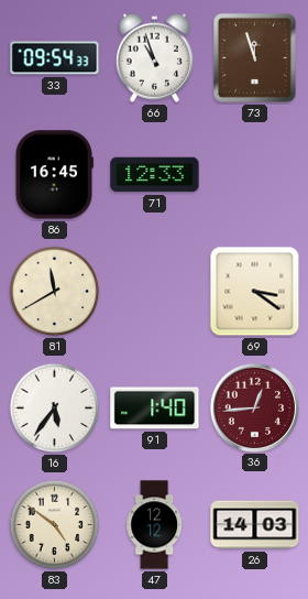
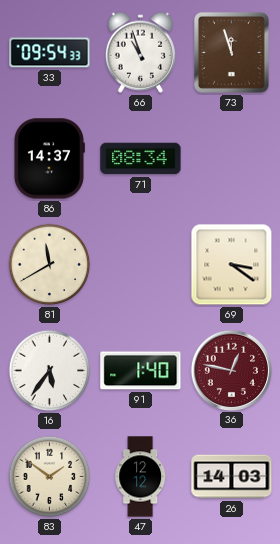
86: 16:45 -> 14:37
71: 12:33 -> 08:34
36: 12:44 -> 12:47
83: 4:51 -> 1:51
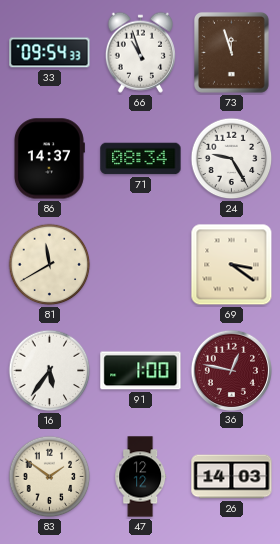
24: none -> 9:25
91: 1:40 -> 1:00
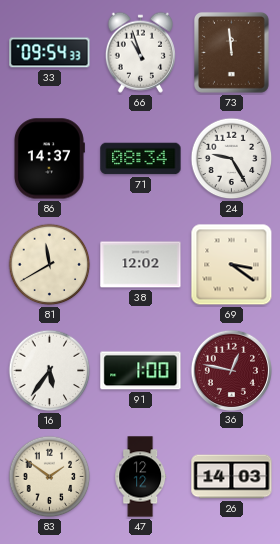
73: 11:57 -> 11:59
38: none -> 12:02
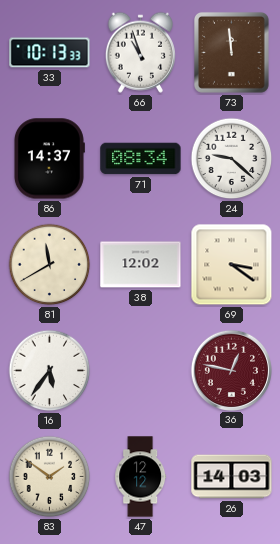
33: 09:54 -> 10:13
24: 9:25 -> 9:22
91: 1:00 -> none
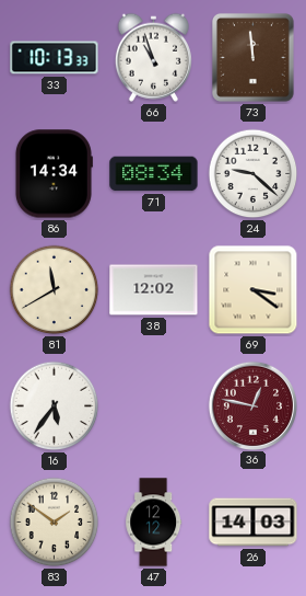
86: 14:37 -> 14:34
